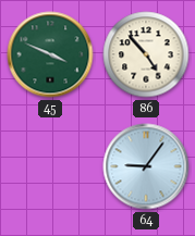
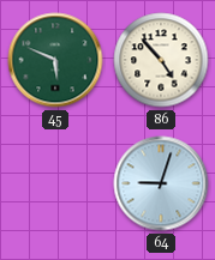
45: 3:49 -> 5:49
64: 9:06 -> 9:03
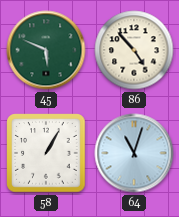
58: none -> 1:05
64: 9:03 -> 11:03
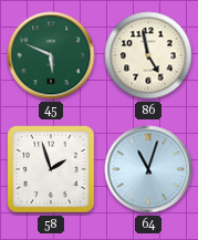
86: 4:53 -> 4:58
58: 1:05 -> 1:57
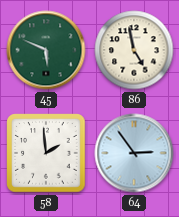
58: 1:57 -> 1:59
64: 11:03 -> 2:54
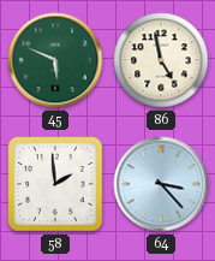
64: 2:54 -> 3:23
